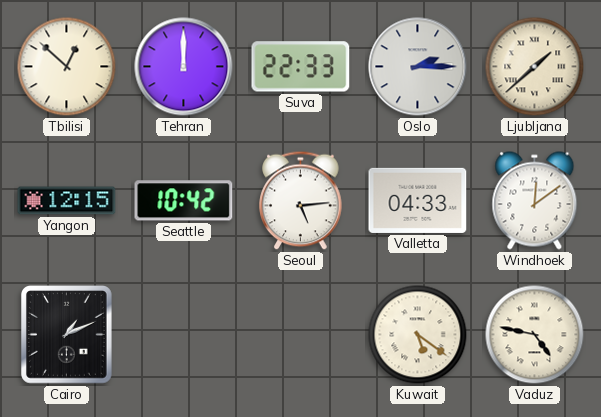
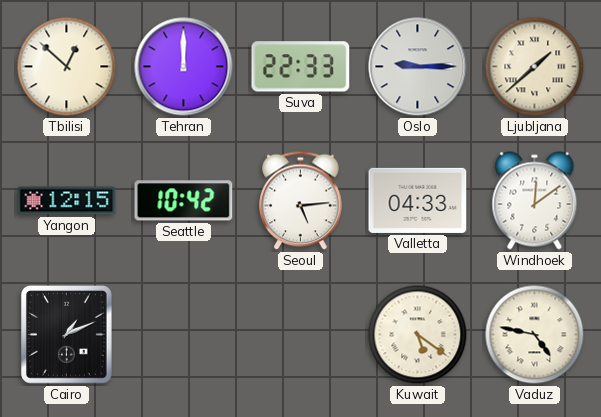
Oslo: 2:15 -> 9:15
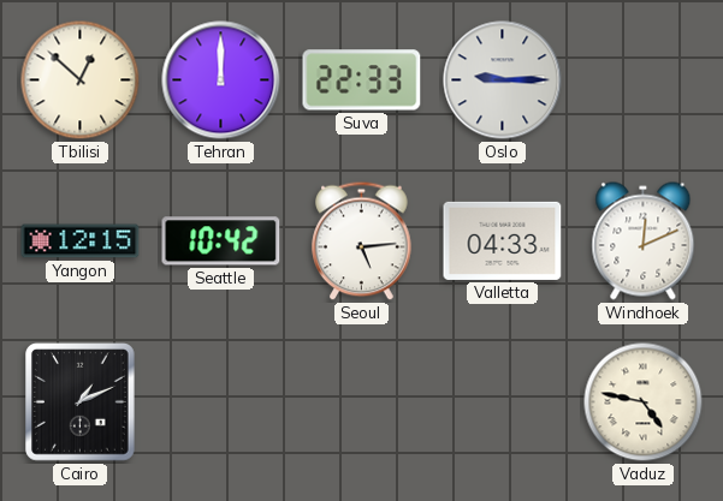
Ljubljana: 1:38 -> none
Windhoek: 12:09 -> 12:11
Kuwait: 5:21 -> none
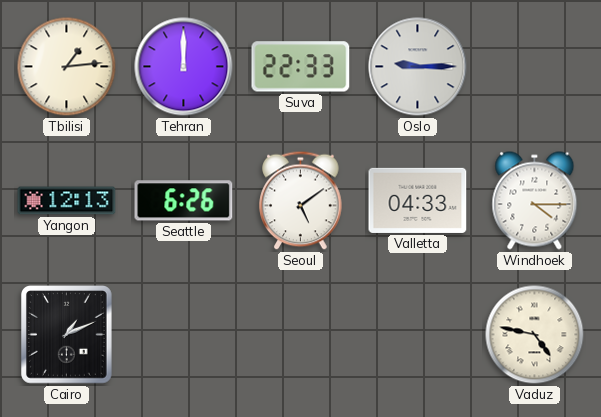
Tbilisi: 12:52 -> 1:14
Yangon: 12:15 -> 12:13
Seattle: 10:42 -> 6:26
Seoul: 5:14 -> 5:09
Windhoek: 12:11 -> 4:15
